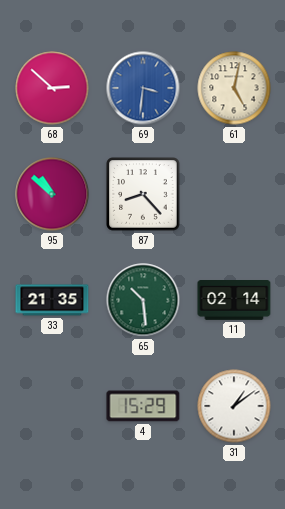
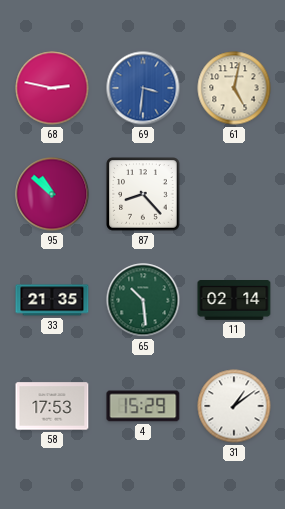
68: 2:52 -> 2:47
58: none -> 17:53
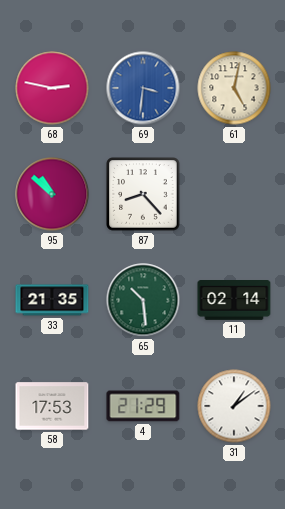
4: 15:29 -> 21:29
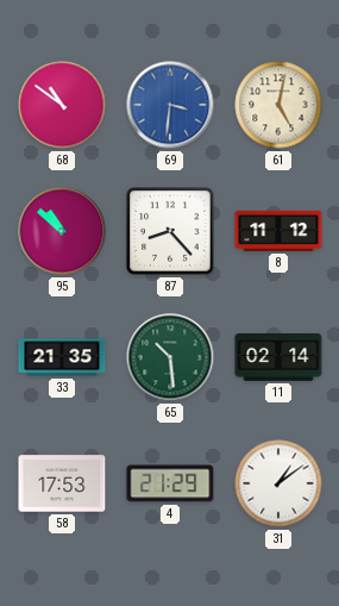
68: 2:47 -> 10:51
8: none -> 11:12
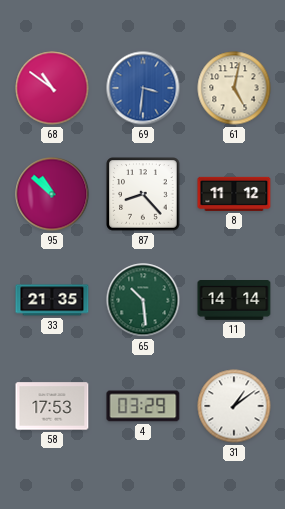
11: 02:14 -> 14:14
4: 21:29 -> 03:29
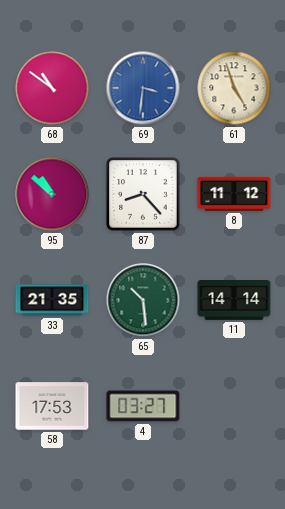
61: 5:02 -> 4:57
4: 03:29 -> 03:27
31: 1:09 -> none
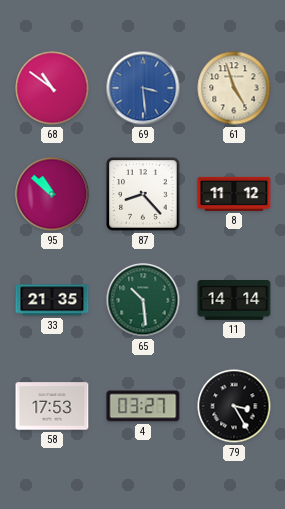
69: 3:31 -> 3:29
79: none -> 3:25
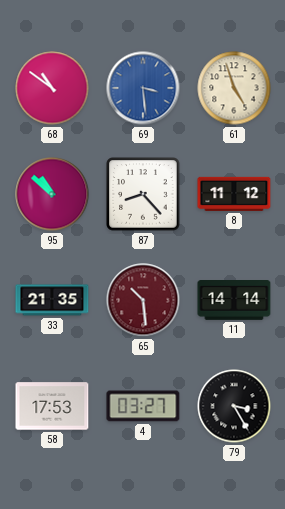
65 dial: green -> burgundy
